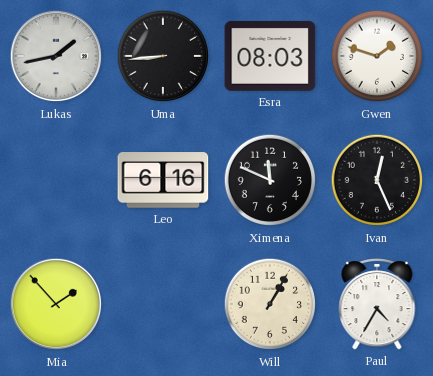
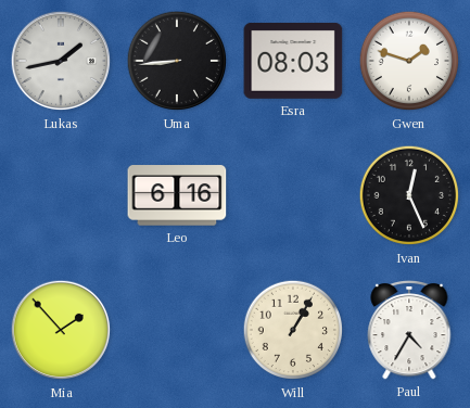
Ximena: 11:49 -> none
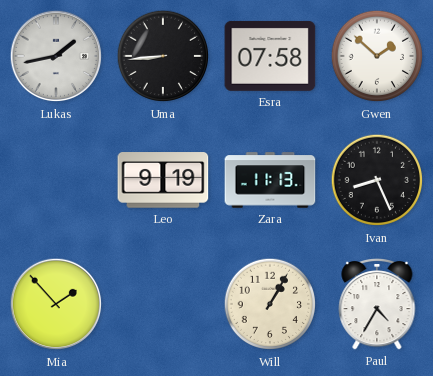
Esra: 08:03 -> 07:58
Gwen: 1:48 -> 1:52
Leo: 6:16 -> 9:19
Zara: none -> 11:13
Ivan: 12:26 -> 8:26
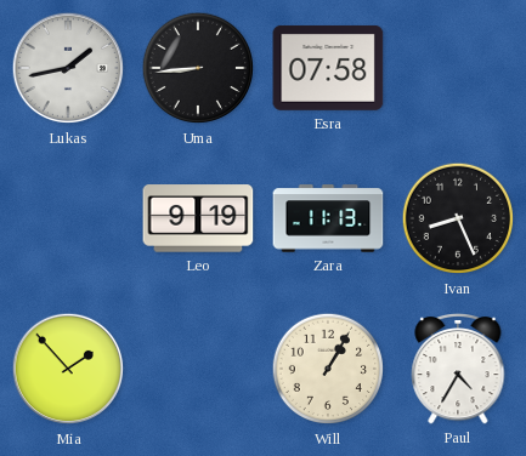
Gwen: 1:52 -> none
